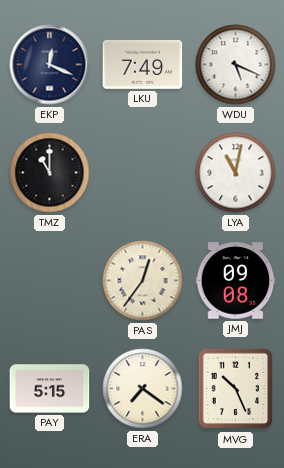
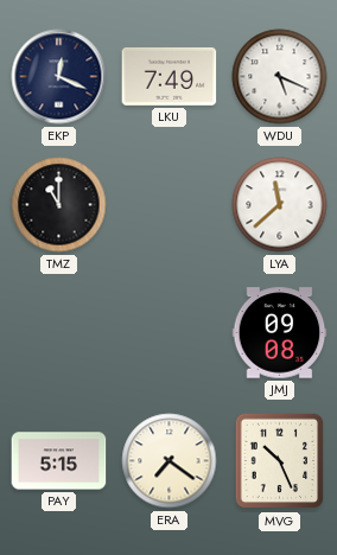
LYA: 11:02 -> 11:38
PAS: 12:36 -> none
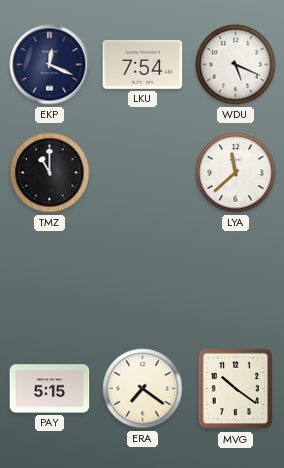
LKU: 7:49 -> 7:54
JMJ: 09:08 -> none
MVG: 10:26 -> 10:21
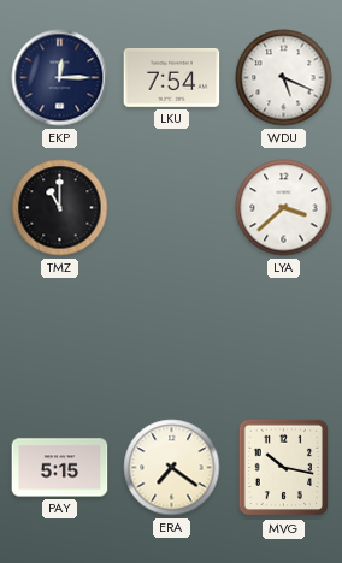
EKP: 12:19 -> 12:15
LYA: 11:38 -> 3:38
MVG: 10:21 -> 10:17
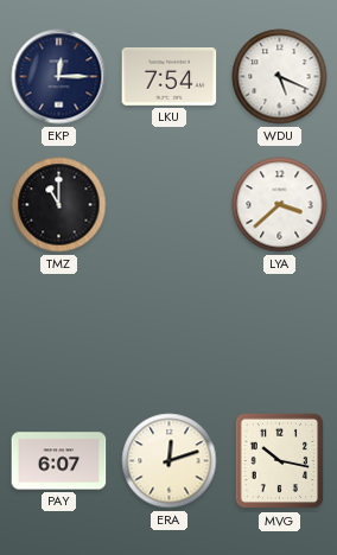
PAY: 5:15 -> 6:07
ERA: 7:21 -> 12:12
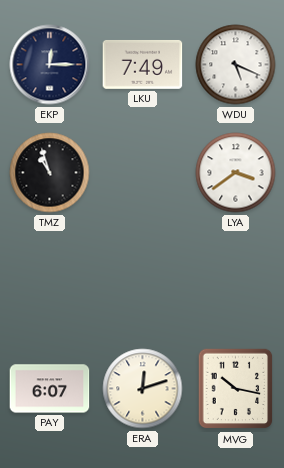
LKU: 7:54 -> 7:49
TMZ: 11:00 -> 10:57
LYA: 3:38 -> 3:39
